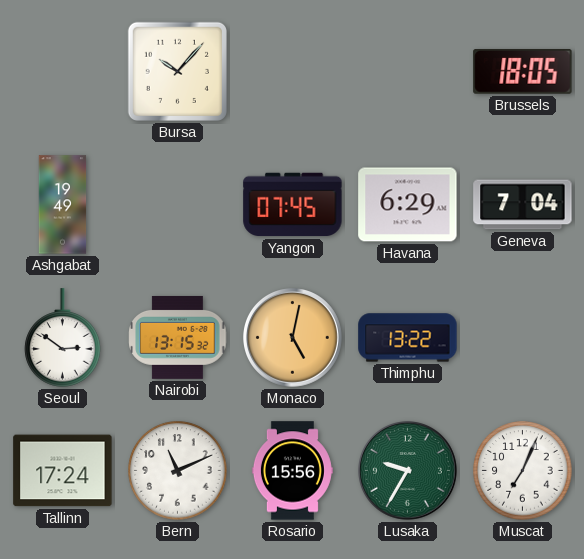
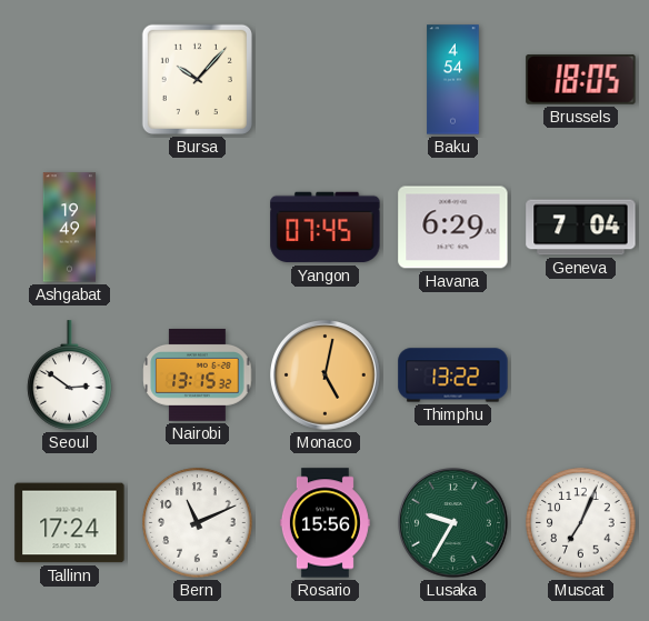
Baku: none -> 4:54
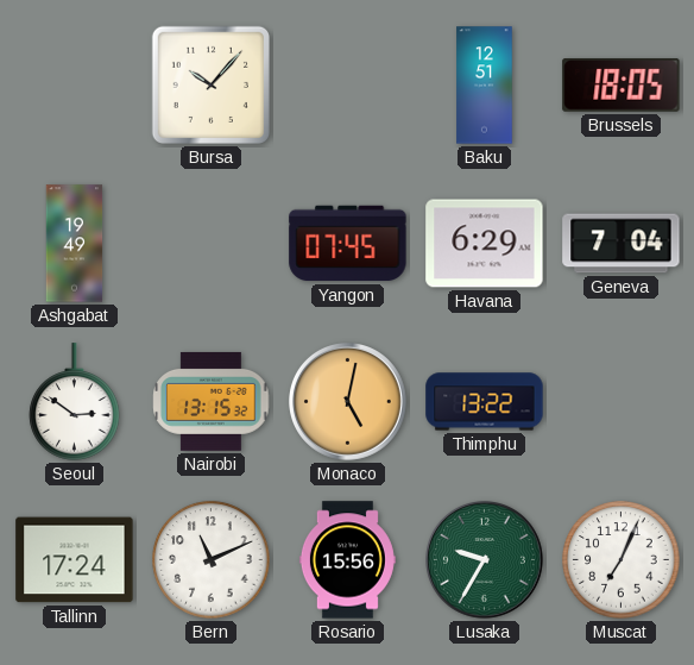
Baku: 4:54 -> 12:51
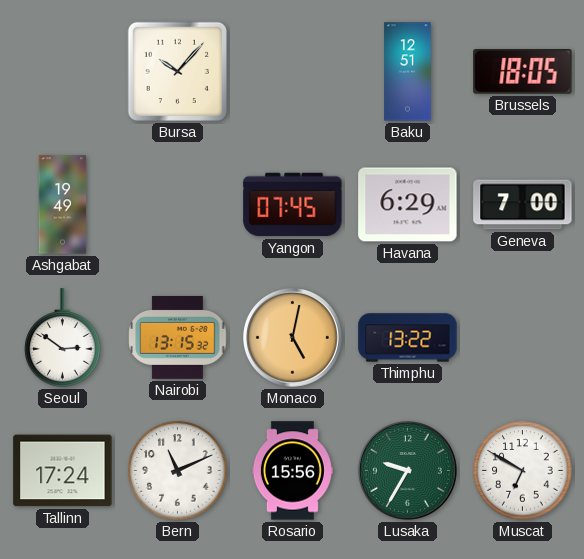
Geneva: 7:04 -> 7:00
Muscat: 7:04 -> 6:50
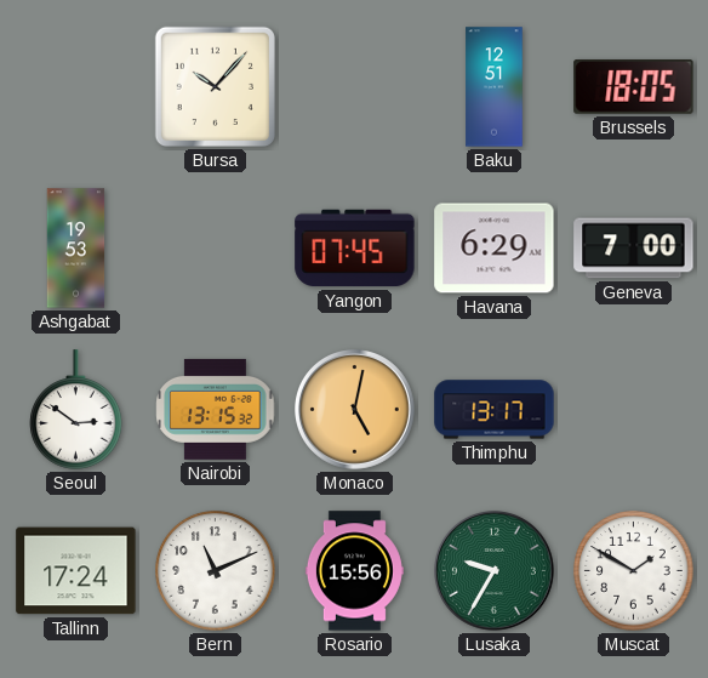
Ashgabat: 19:49 -> 19:53
Thimphu: 13:22 -> 13:17
Muscat: 6:50 -> 1:50
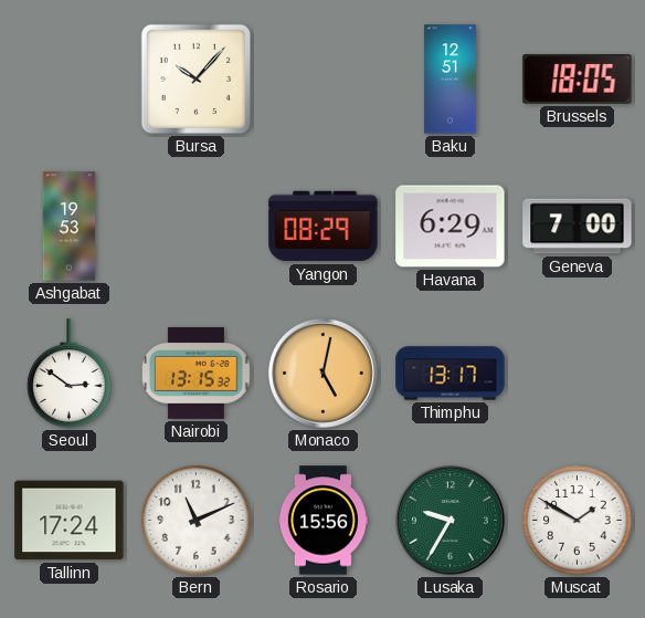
Yangon: 07:45 -> 08:29
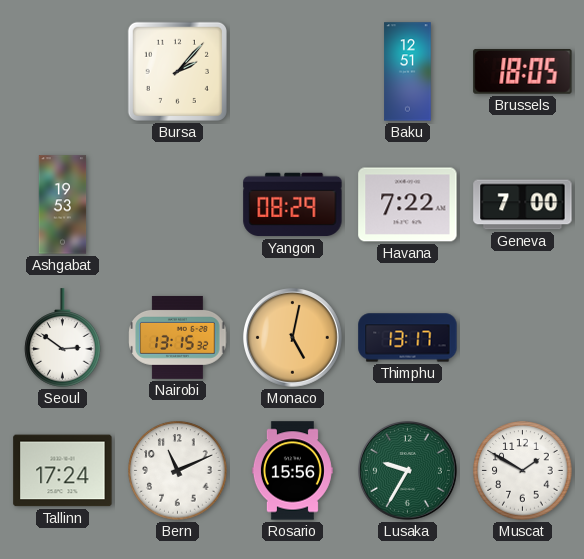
Bursa: 10:07 -> 2:07
Havana: 6:29 -> 7:22
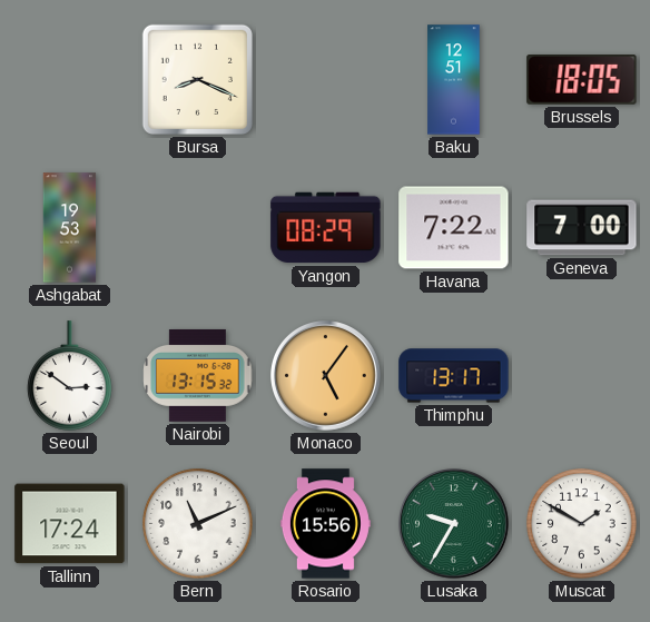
Bursa: 2:07 -> 8:19
Monaco: 5:02 -> 5:06
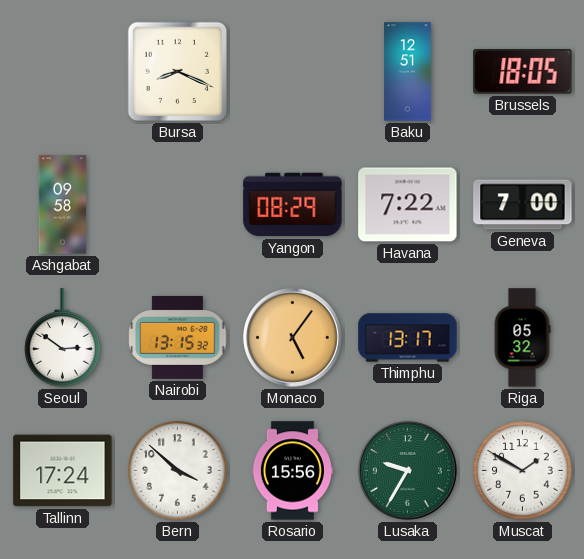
Ashgabat: 19:53 -> 09:58
Riga: none -> 05:32
Bern: 11:11 -> 3:52
